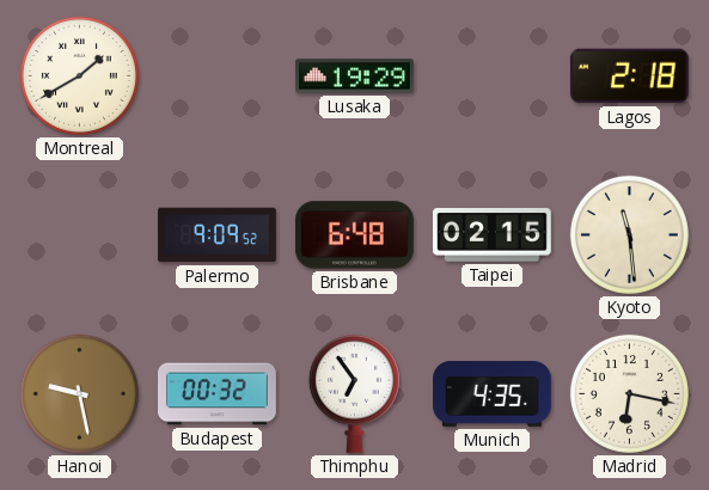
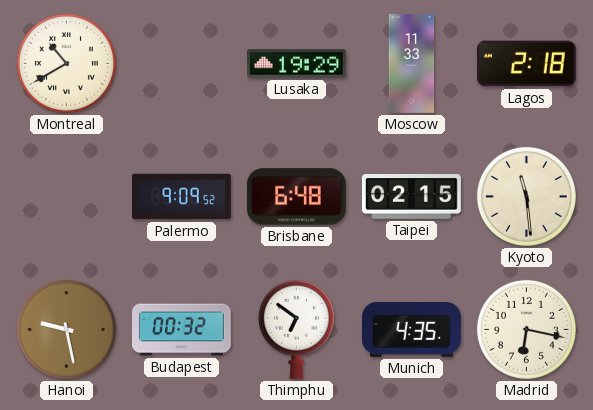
Montreal: 1:40 -> 10:40
Moscow: none -> 11:33
Thimphu: 6:54 -> 6:51
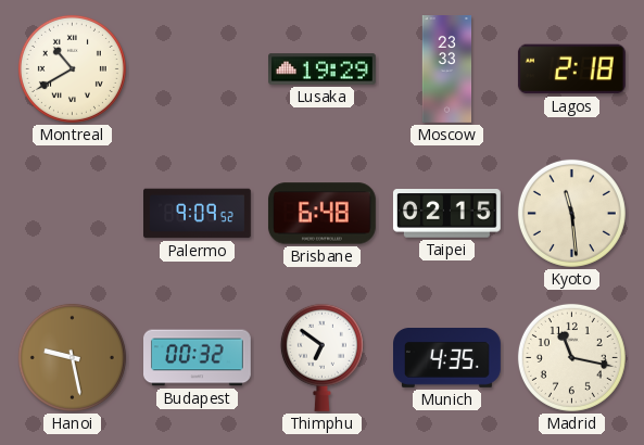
Moscow: 11:33 -> 23:33
Madrid: 6:17 -> 11:17
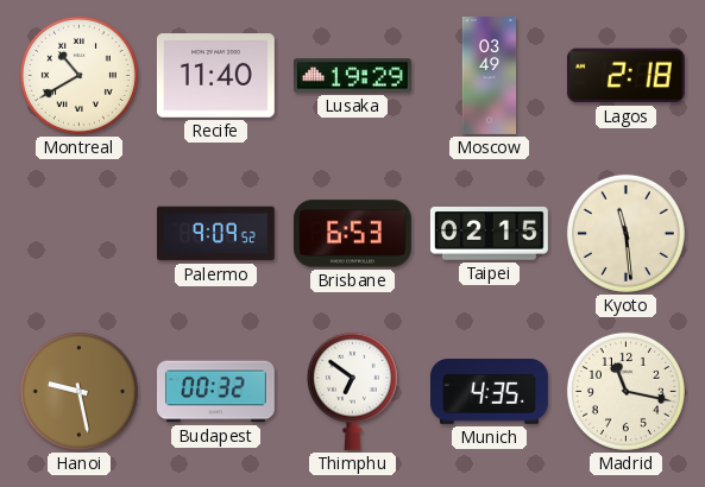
Recife: none -> 11:40
Moscow: 23:33 -> 03:49
Brisbane: 6:48 -> 6:53
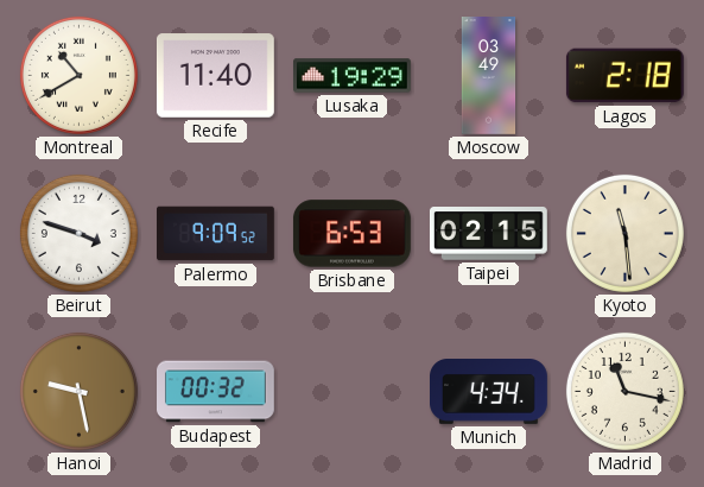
Beirut: none -> 3:48
Thimphu: 6:51 -> none
Munich: 4:35 -> 4:34
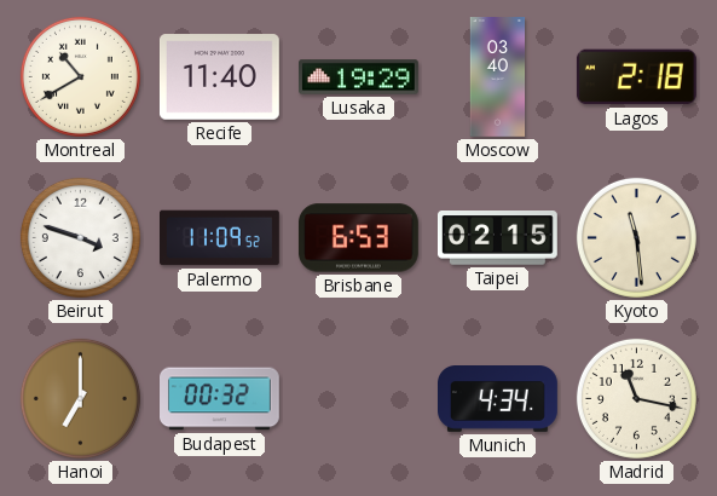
Moscow: 03:49 -> 03:40
Palermo: 9:09 -> 11:09
Hanoi: 9:28 -> 7:00
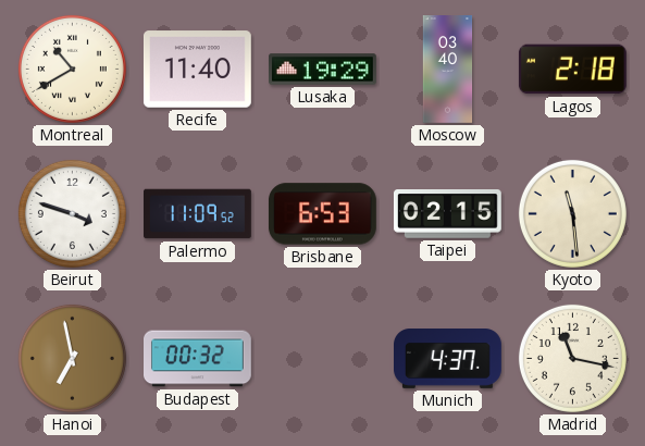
Hanoi: 7:00 -> 6:58
Munich: 4:34 -> 4:37
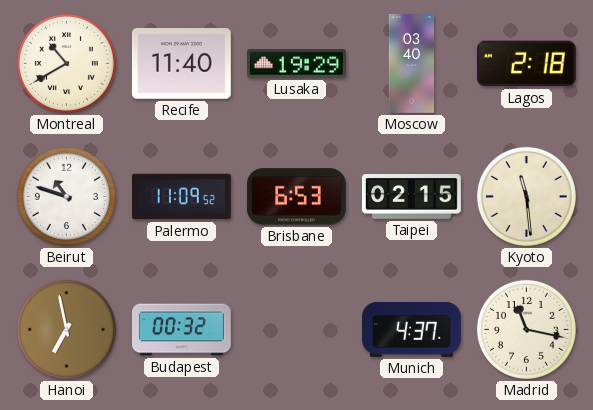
Beirut: 3:48 -> 10:48
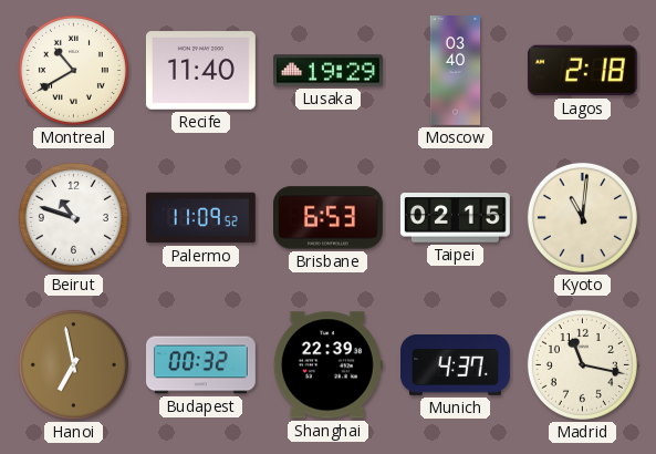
Kyoto: 11:29 -> 11:01
Shanghai: none -> 22:39
